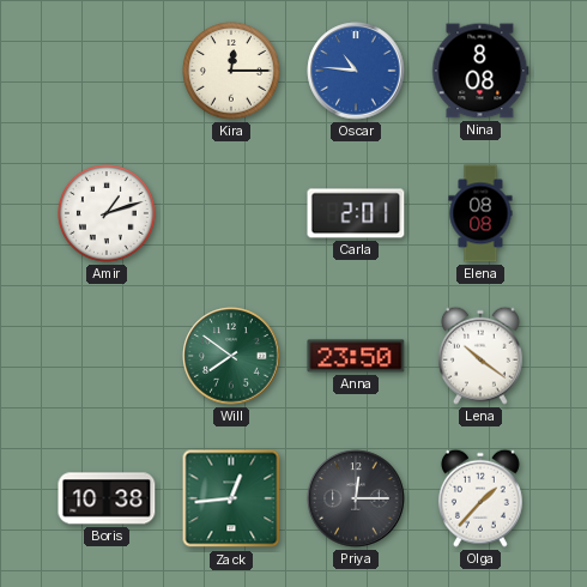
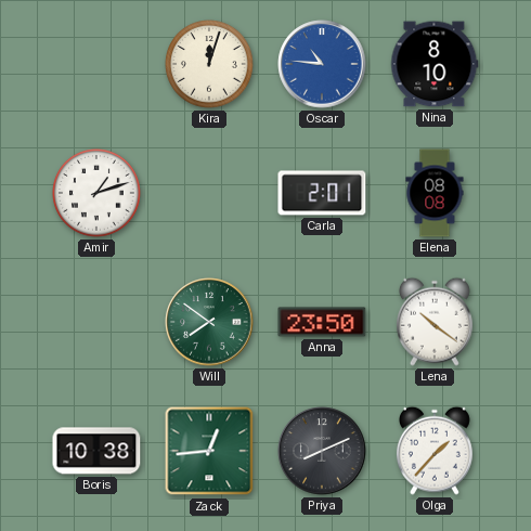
Kira: 12:15 -> 12:03
Nina: 8:08 -> 8:10
Priya: 12:15 -> 8:11
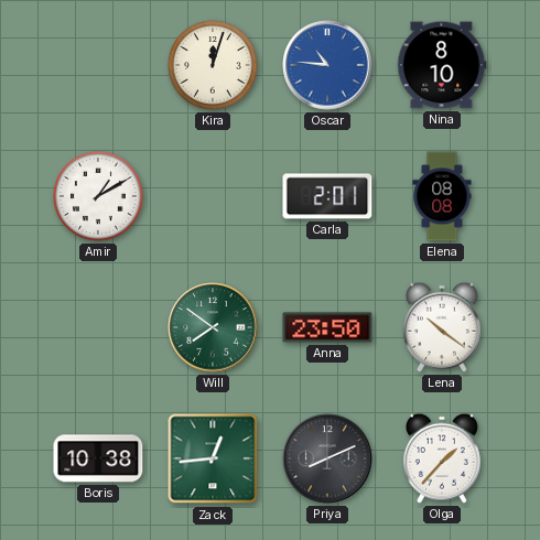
Amir: 1:12 -> 1:10
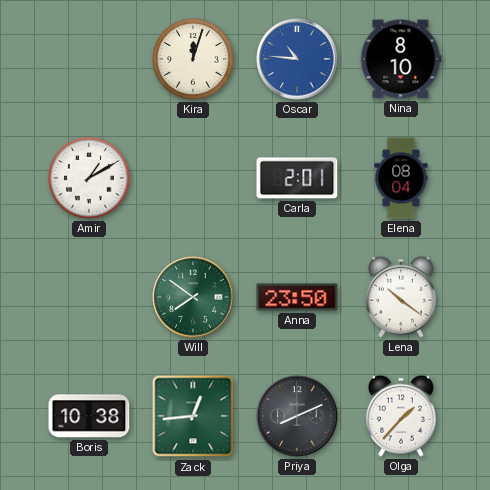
Elena: 08:08 -> 08:04
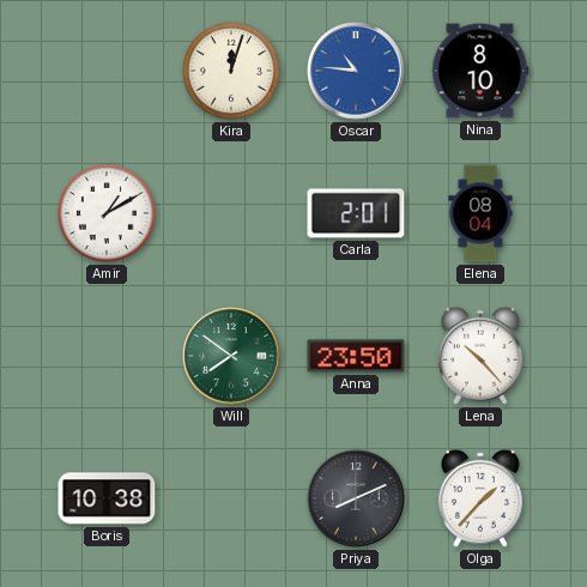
Lena: 10:21 -> 10:23
Zack: 12:44 -> none
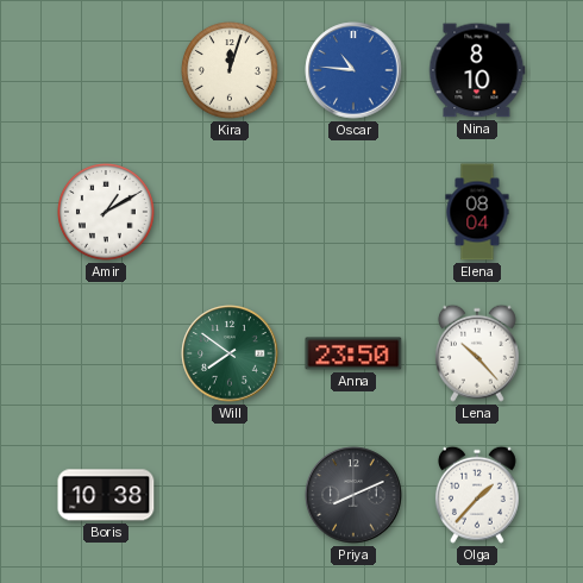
Carla: 2:01 -> none
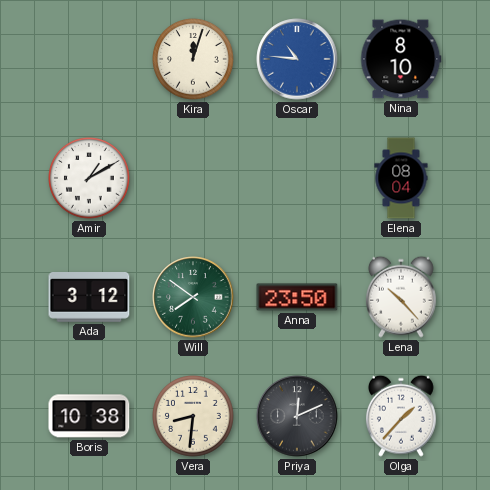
Ada: none -> 3:12
Vera: none -> 8:31
Priya: 8:11 -> 12:11
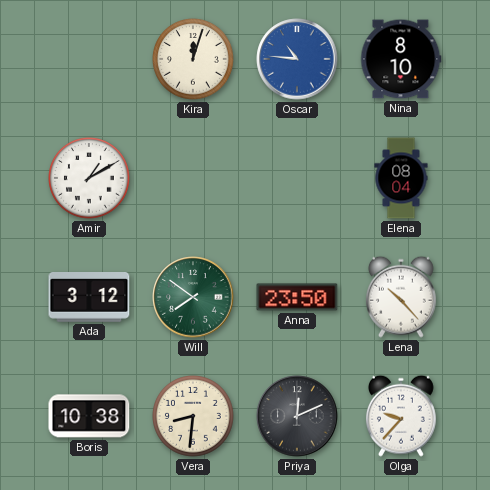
Olga: 1:37 -> 9:37
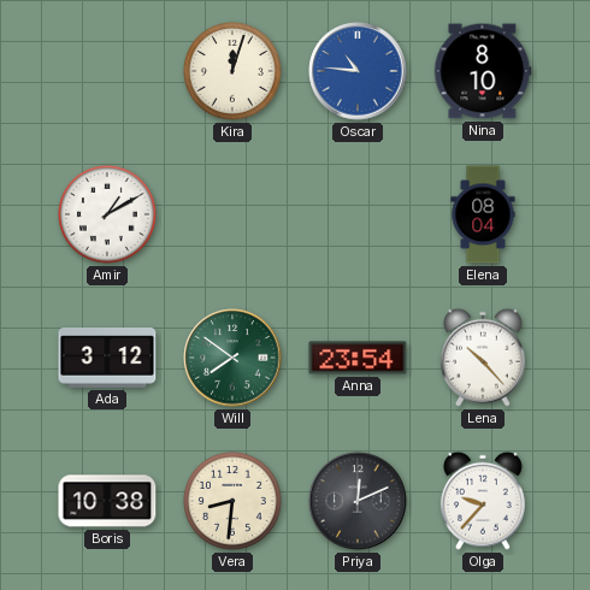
Anna: 23:50 -> 23:54
